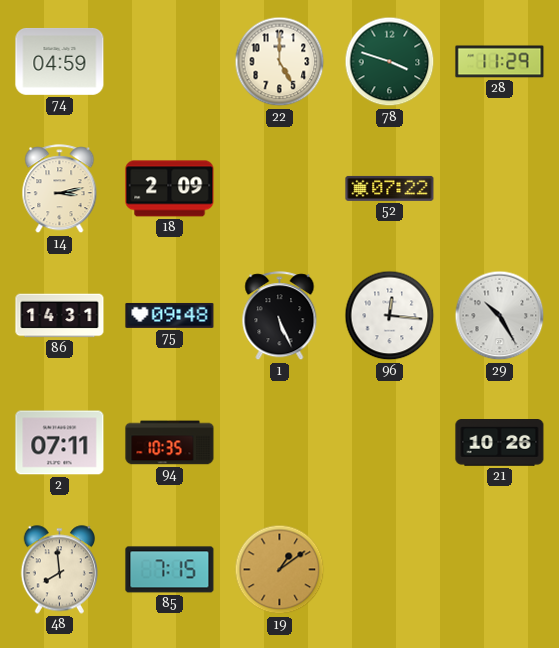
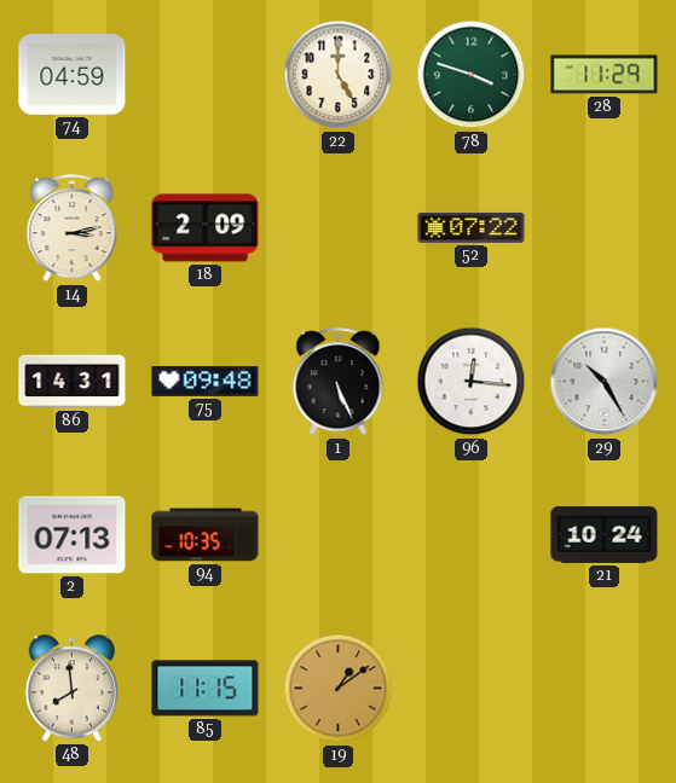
2: 07:11 -> 07:13
21: 10:26 -> 10:24
85: 7:15 -> 11:15
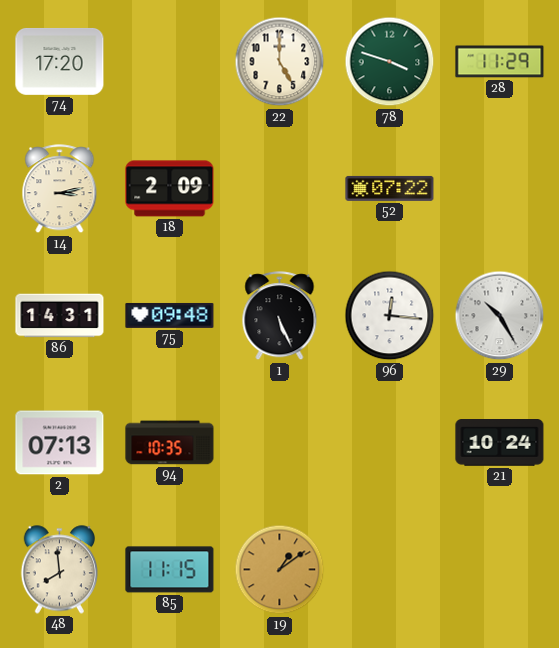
74: 04:59 -> 17:20
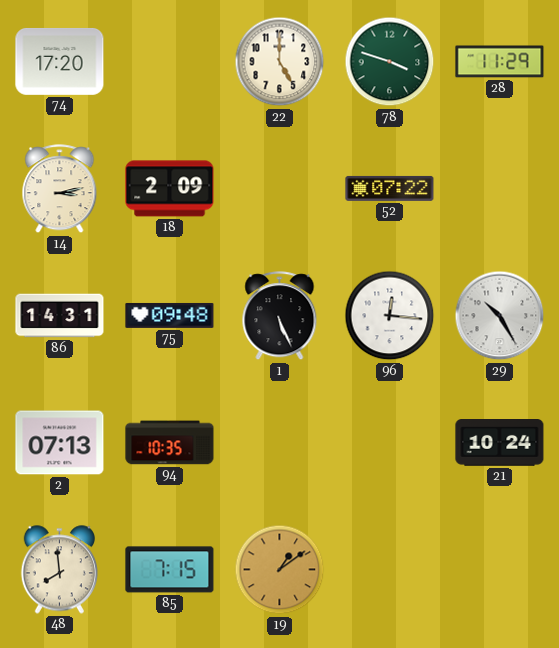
85: 11:15 -> 7:15
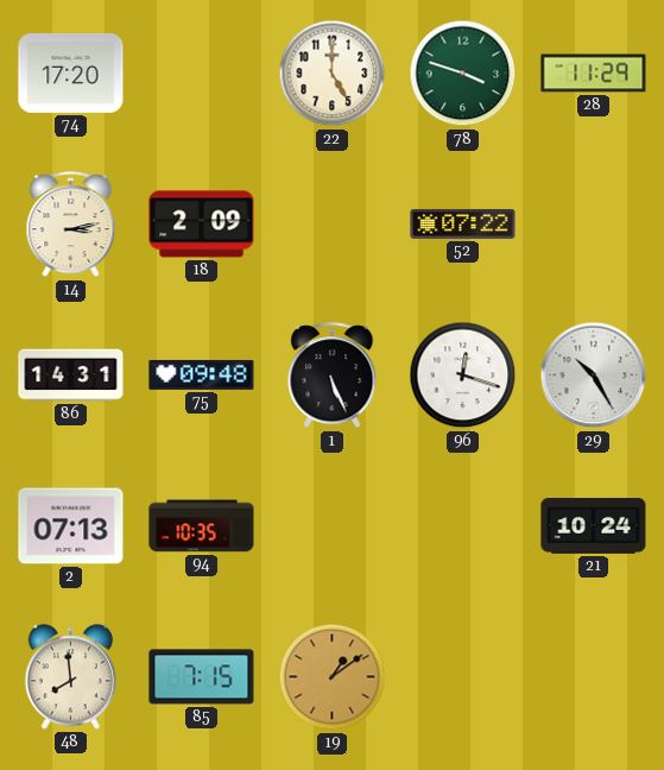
96: 12:16 -> 12:18
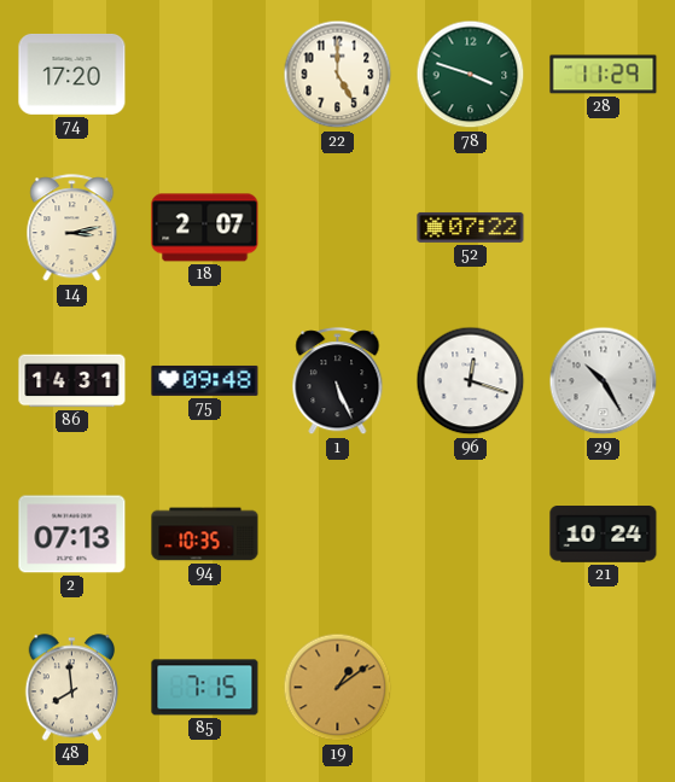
18: 2:09 -> 2:07
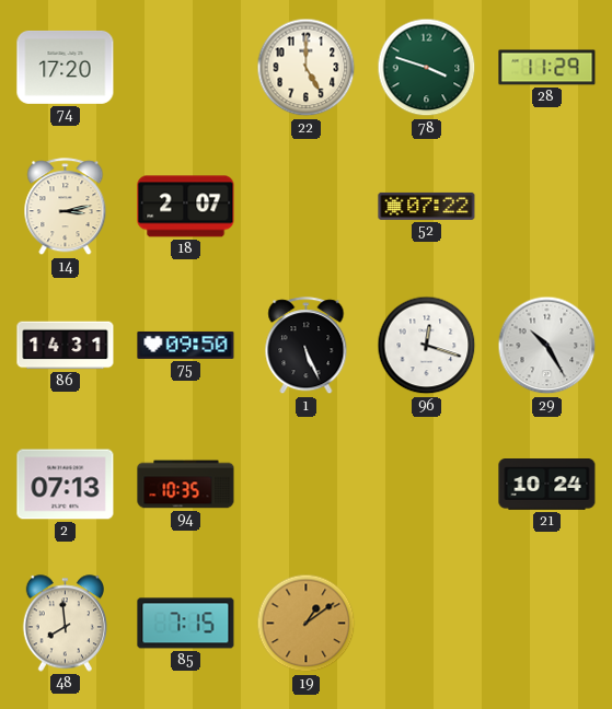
75: 09:48 -> 09:50
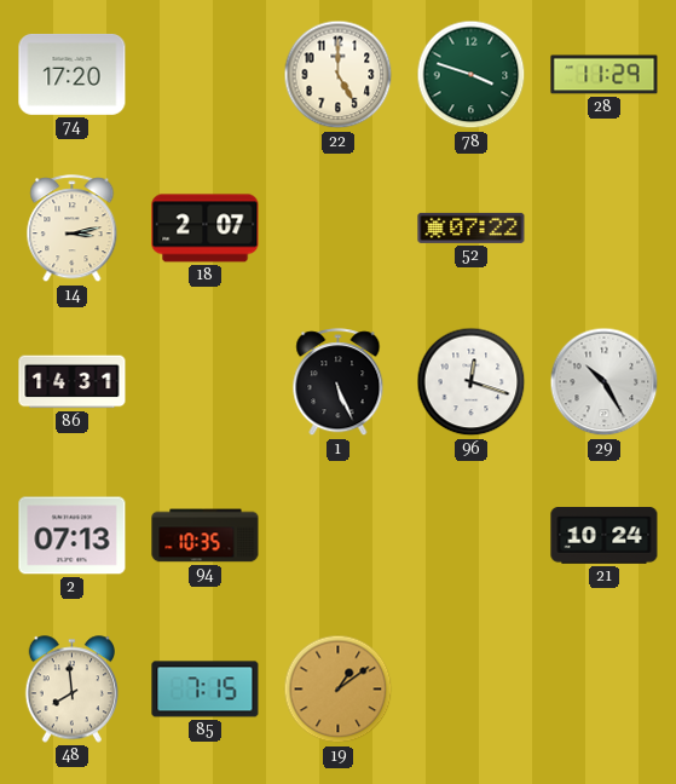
75: 09:50 -> none
